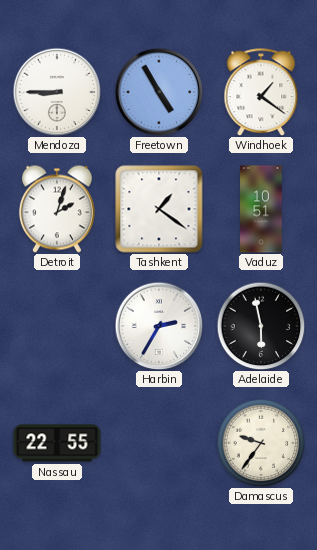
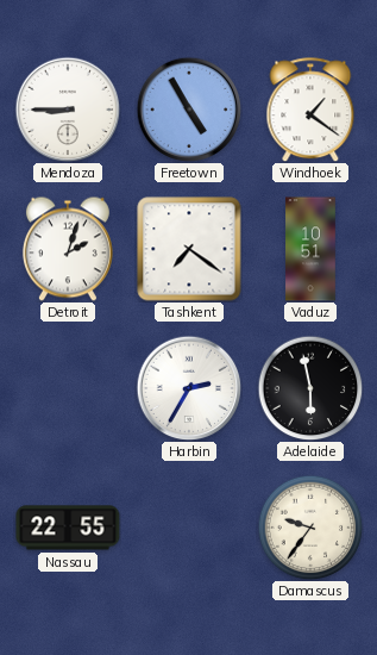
Tashkent: 1:21 -> 7:21
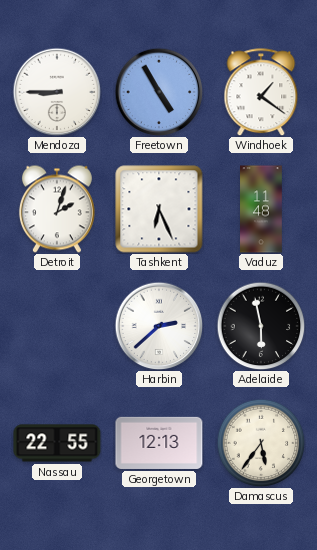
Tashkent: 7:21 -> 6:26
Vaduz: 10:51 -> 11:48
Harbin: 2:35 -> 2:38
Georgetown: none -> 12:13
Damascus: 9:36 -> 5:36
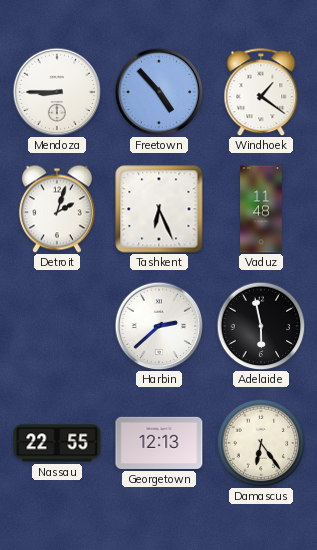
Freetown: 4:55 -> 4:53
Damascus: 5:36 -> 6:24
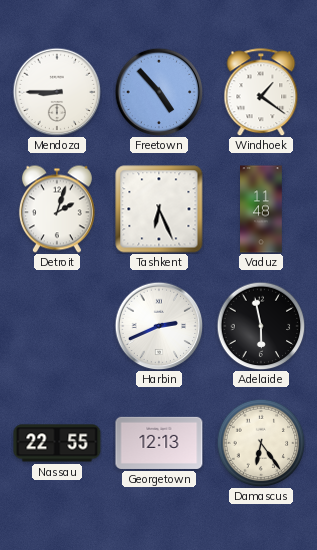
Harbin: 2:38 -> 2:41
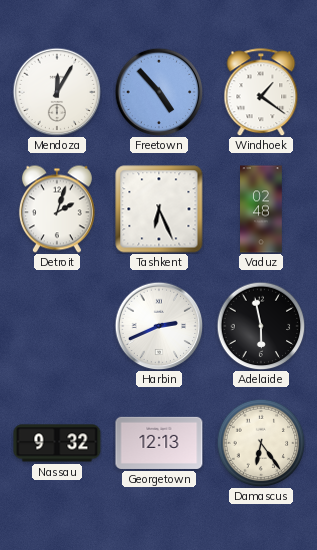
Mendoza: 8:45 -> 12:05
Vaduz: 11:48 -> 02:48
Nassau: 22:55 -> 9:32
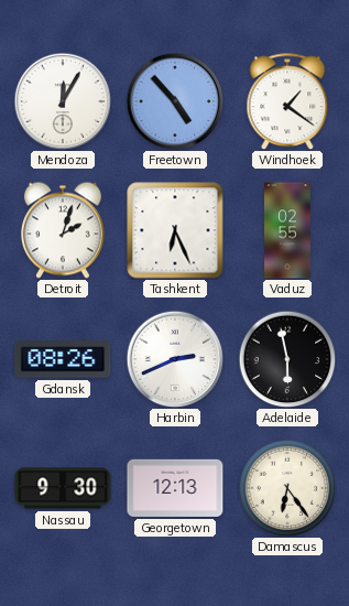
Vaduz: 02:48 -> 02:55
Gdansk: none -> 08:26
Nassau: 9:32 -> 9:30
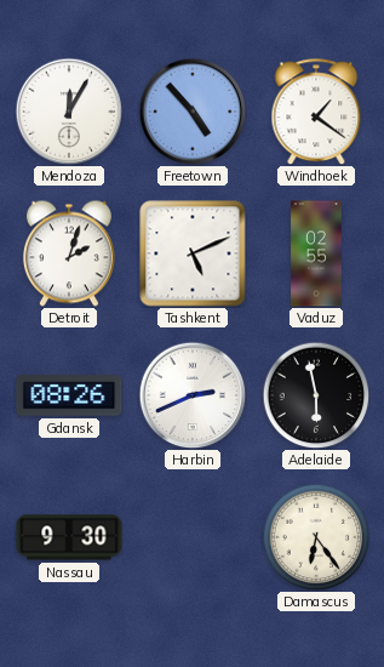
Tashkent: 6:26 -> 5:11
Georgetown: 12:13 -> none
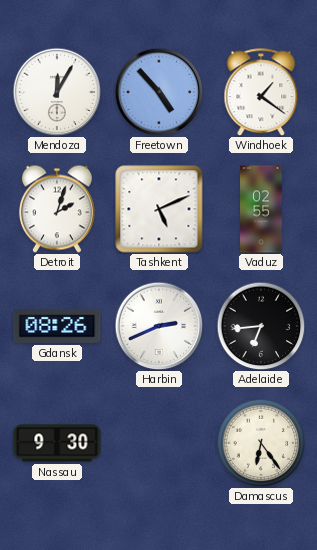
Adelaide: 5:58 -> 6:44
